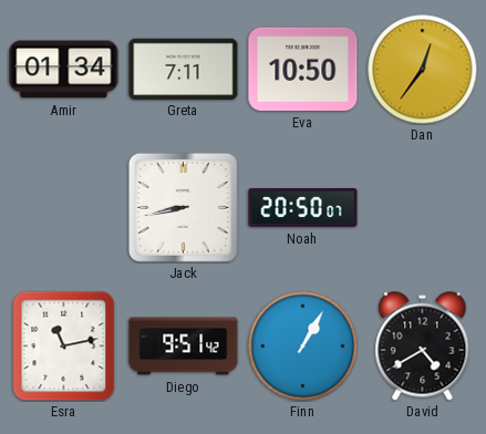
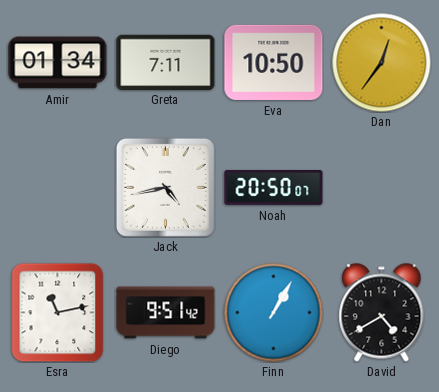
Jack: 8:43 -> 4:43
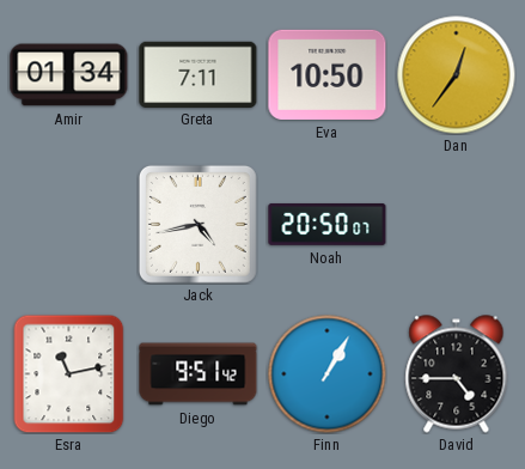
David: 4:40 -> 4:45
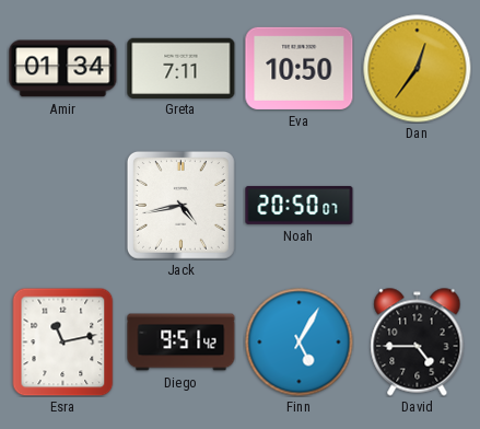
Finn: 1:05 -> 5:05
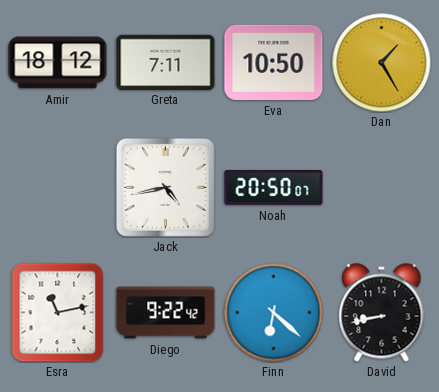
Amir: 01:34 -> 18:12
Dan: 12:36 -> 1:25
Diego: 9:51 -> 9:22
Finn: 5:05 -> 6:22
David: 4:45 -> 8:43
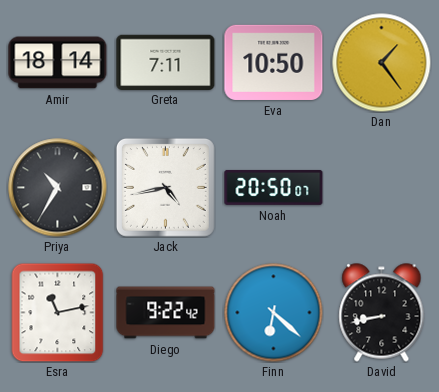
Amir: 18:12 -> 18:14
Dan: 1:25 -> 1:24
Priya: none -> 10:35
